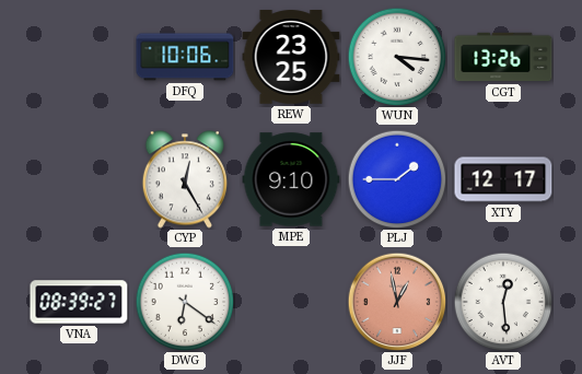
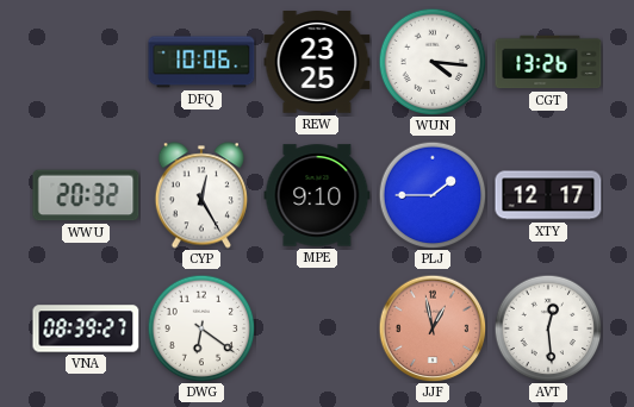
WWU: none -> 20:32
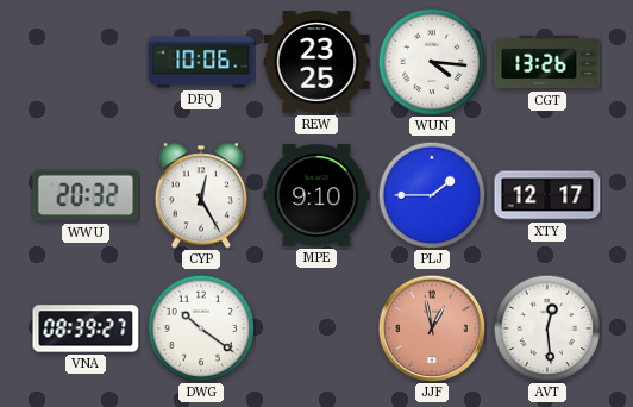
DWG: 6:21 -> 10:21
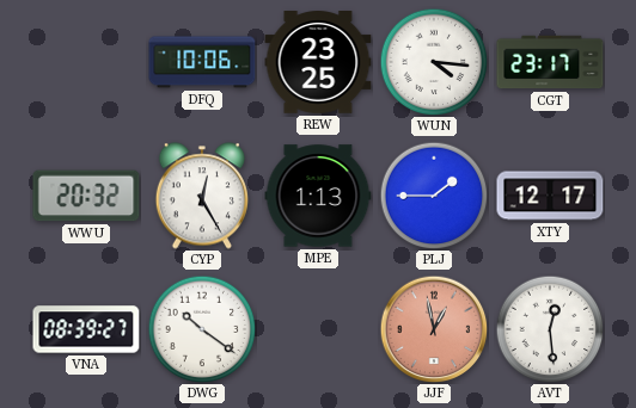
CGT: 13:26 -> 23:17
MPE: 9:10 -> 1:13
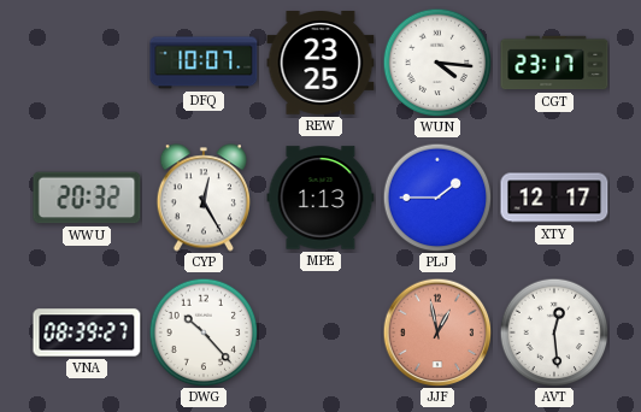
DFQ: 10:06 -> 10:07
DWG: 10:21 -> 10:23
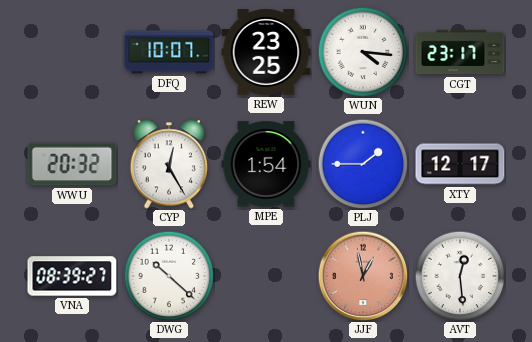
MPE: 1:13 -> 1:54
DWG: 10:23 -> 10:22
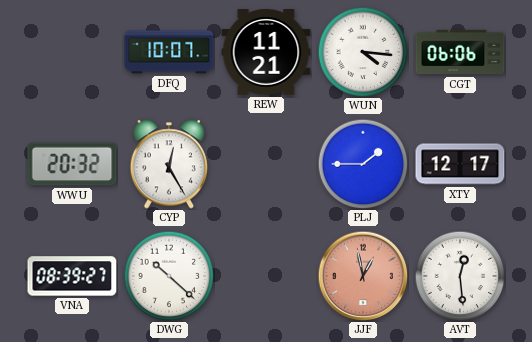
REW: 23:25 -> 11:21
CGT: 23:17 -> 06:06
MPE: 1:54 -> none
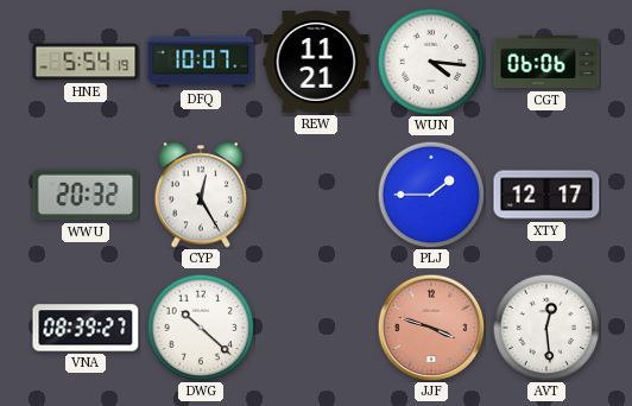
HNE: none -> 5:54
JJF: 12:58 -> 3:48
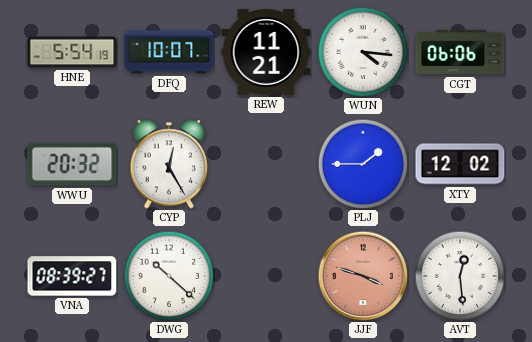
XTY: 12:17 -> 12:02
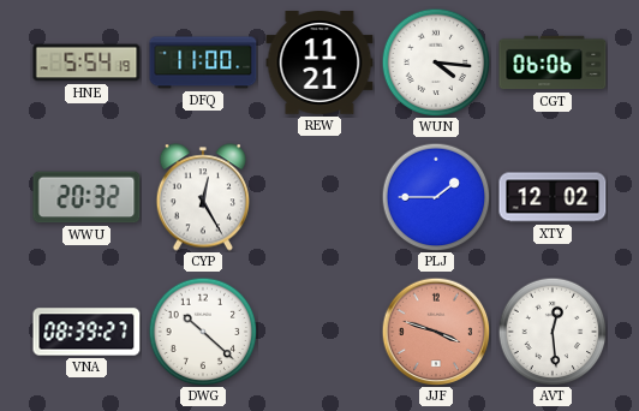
DFQ: 10:07 -> 11:00
